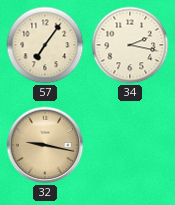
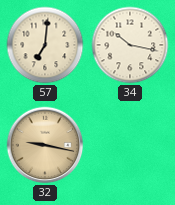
57: 7:06 -> 7:01
34: 2:17 -> 10:17
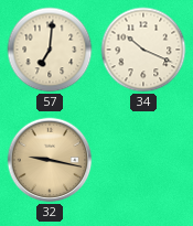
34: 10:17 -> 10:19
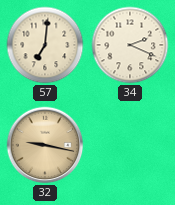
34: 10:19 -> 2:19
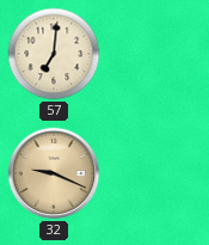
34: 2:19 -> none
32: 9:17 -> 9:19
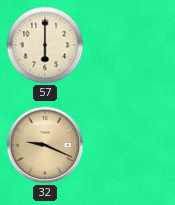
57: 7:01 -> 6:00
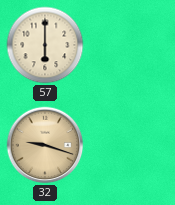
32: 9:19 -> 9:18
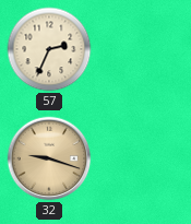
57: 6:00 -> 2:34
